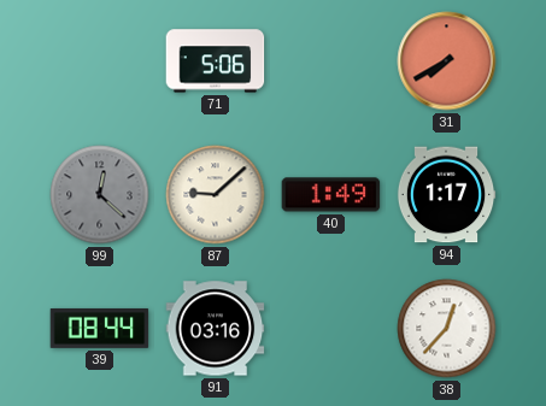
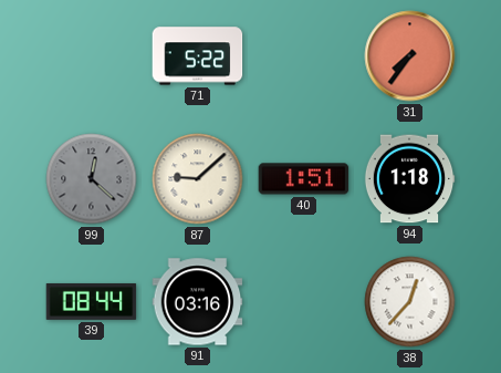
71: 5:06 -> 5:22
31: 7:40 -> 7:36
40: 1:49 -> 1:51
94: 1:17 -> 1:18
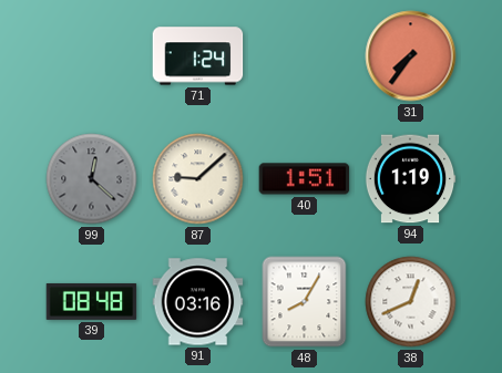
71: 5:22 -> 1:24
94: 1:18 -> 1:19
39: 08:44 -> 08:48
48: none -> 8:05
38: 12:37 -> 12:41
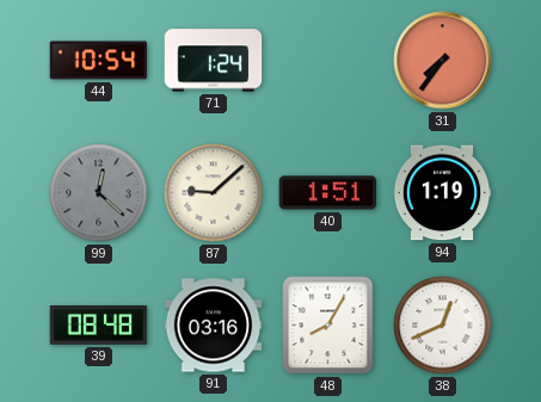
44: none -> 10:54
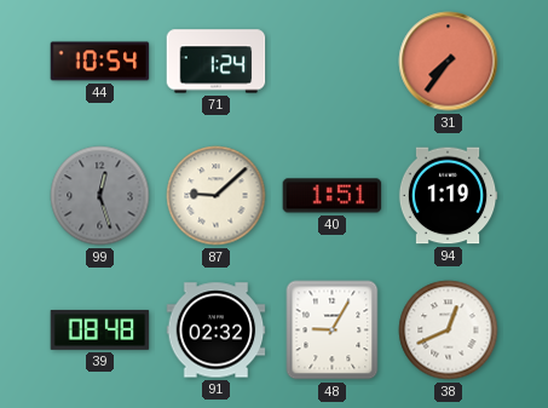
99: 12:22 -> 12:27
91: 03:16 -> 02:32
48: 8:05 -> 9:05
